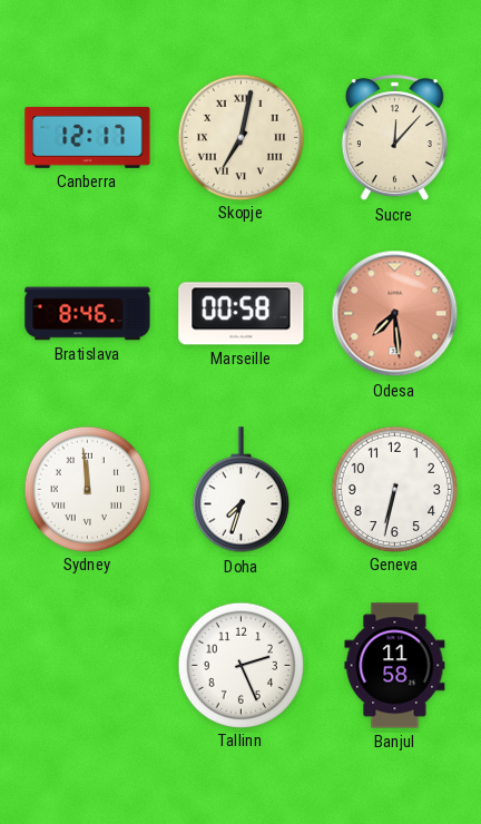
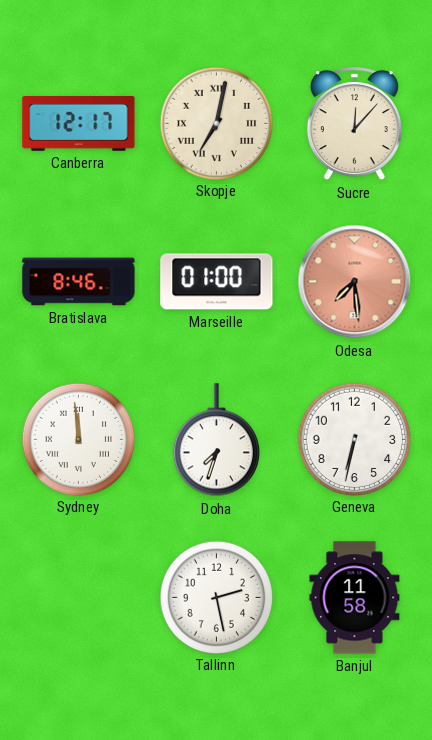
Marseille: 00:58 -> 01:00
Tallinn: 2:26 -> 2:28
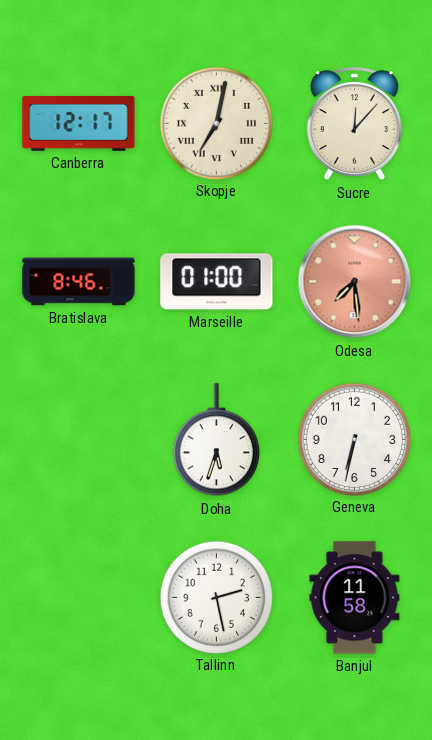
Sydney: 11:59 -> none
Doha: 7:33 -> 5:33
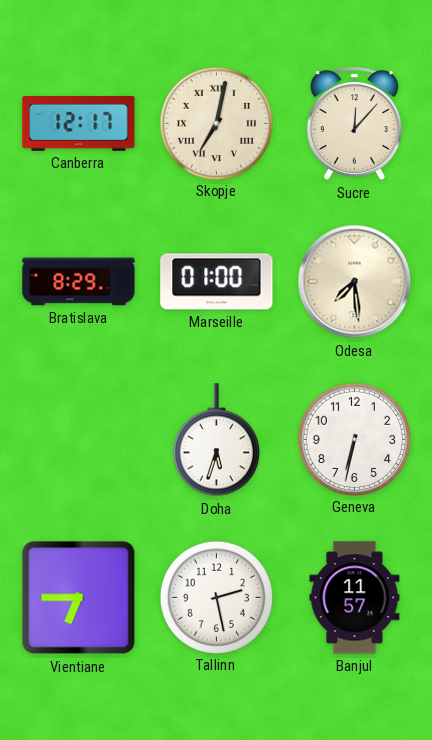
Bratislava: 8:46 -> 8:29
Odesa dial: salmon -> cream
Vientiane: none -> 6:45
Banjul: 11:58 -> 11:57
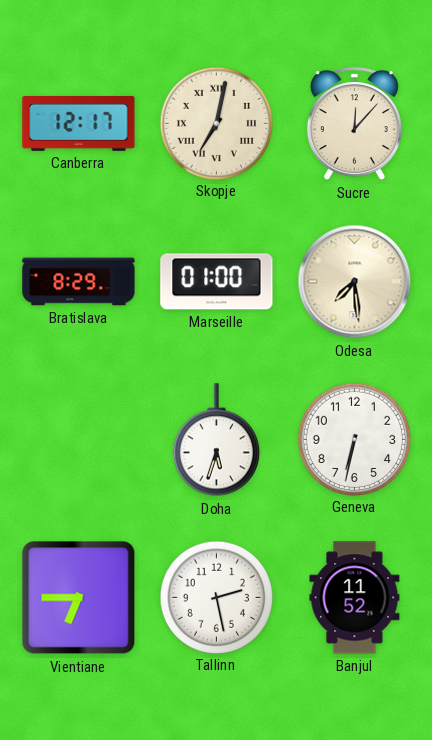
Banjul: 11:57 -> 11:52
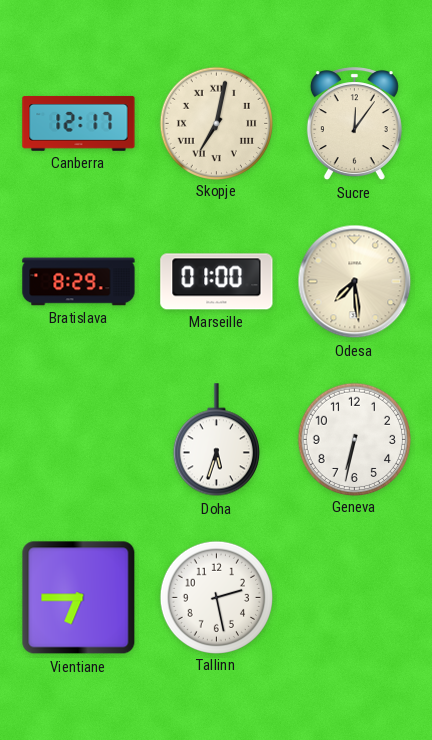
Sucre: 12:07 -> 12:06
Banjul: 11:52 -> none
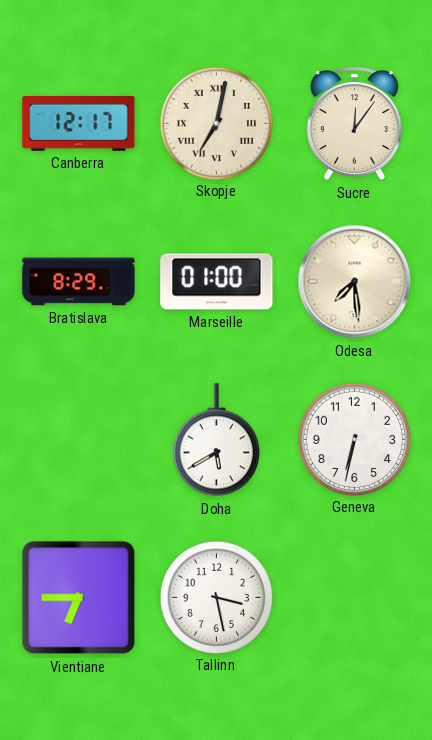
Doha: 5:33 -> 5:40
Tallinn: 2:28 -> 3:28
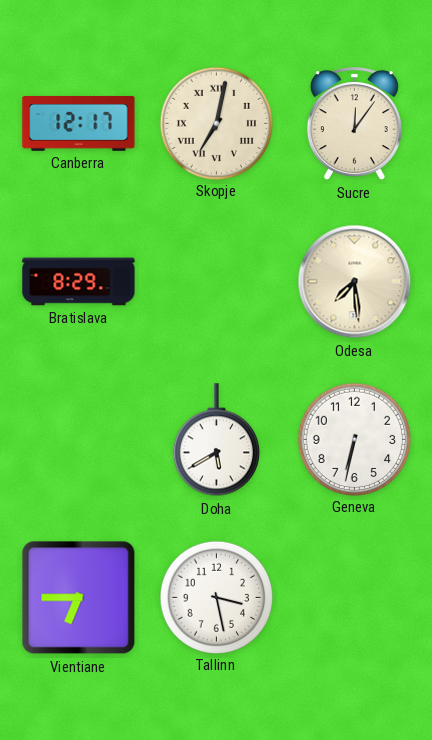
Marseille: 01:00 -> none
